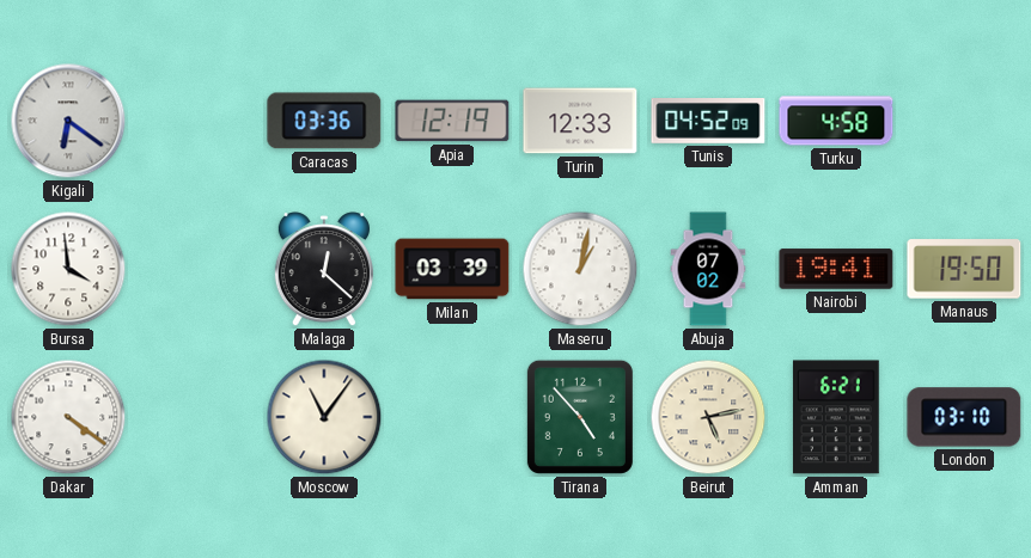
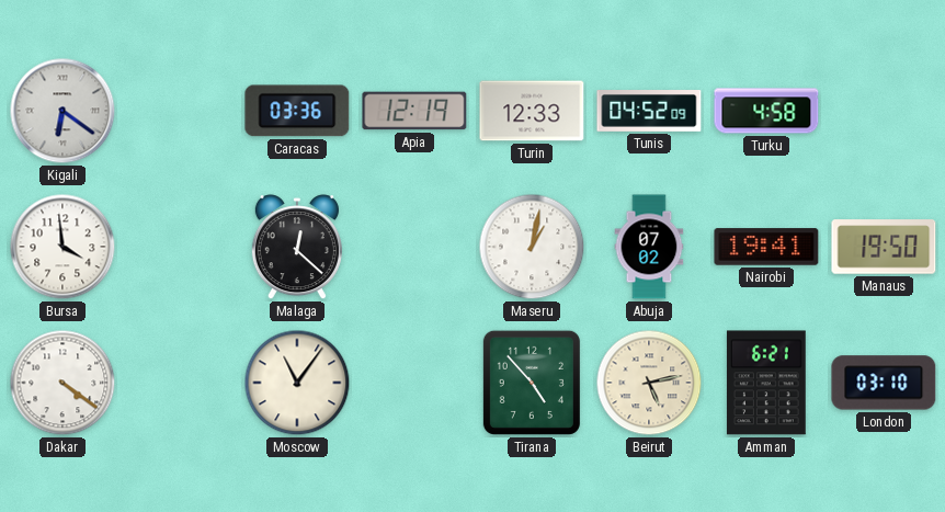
Milan: 03:39 -> none
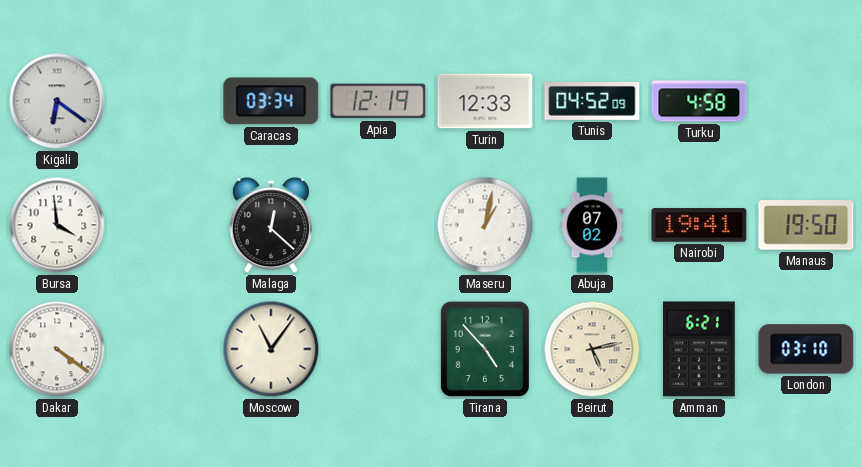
Caracas: 03:36 -> 03:34
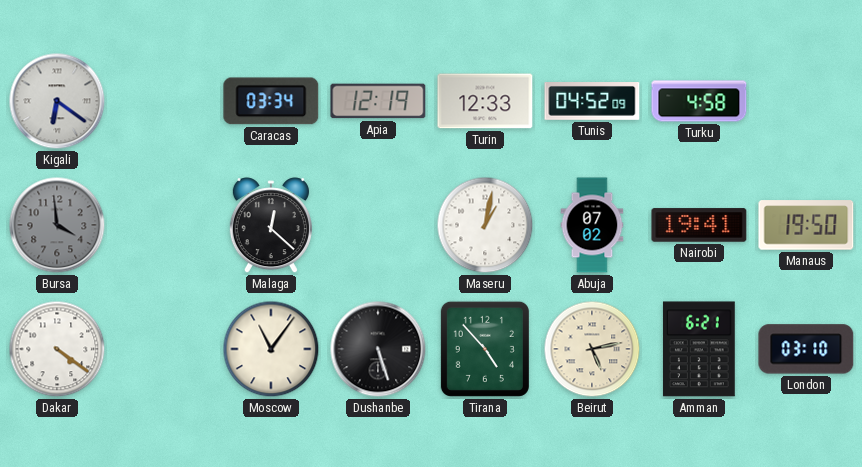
Bursa dial: white -> grey
Dushanbe: none -> 5:27
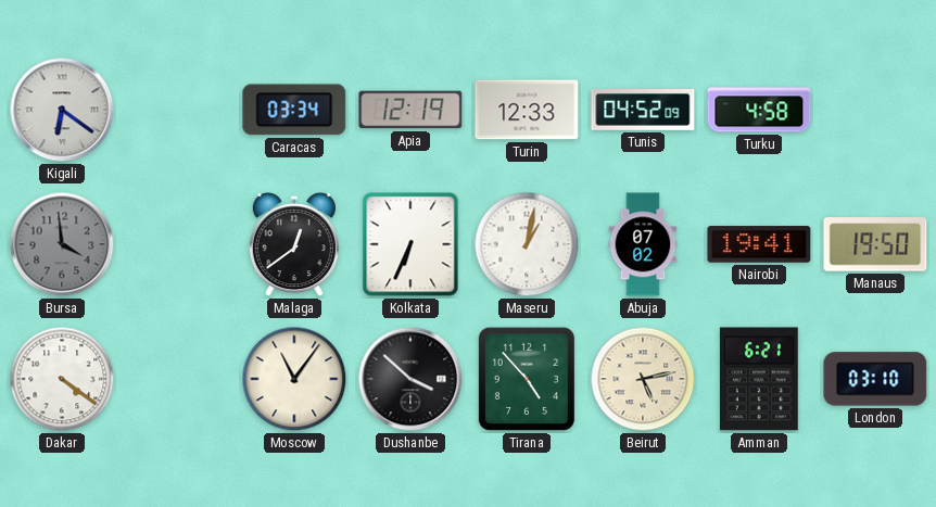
Malaga: 12:22 -> 12:39
Kolkata: none -> 6:34
Dushanbe: 5:27 -> 3:52
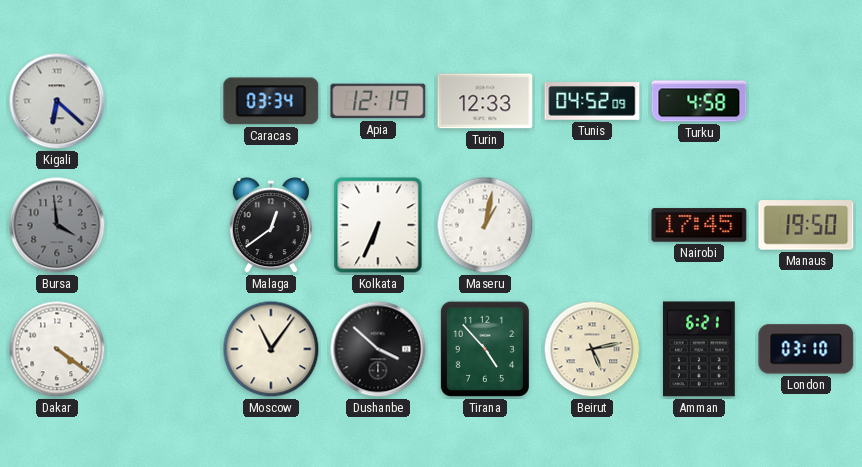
Kigali: 6:21 -> 6:22
Abuja: 07:02 -> none
Nairobi: 19:41 -> 17:45
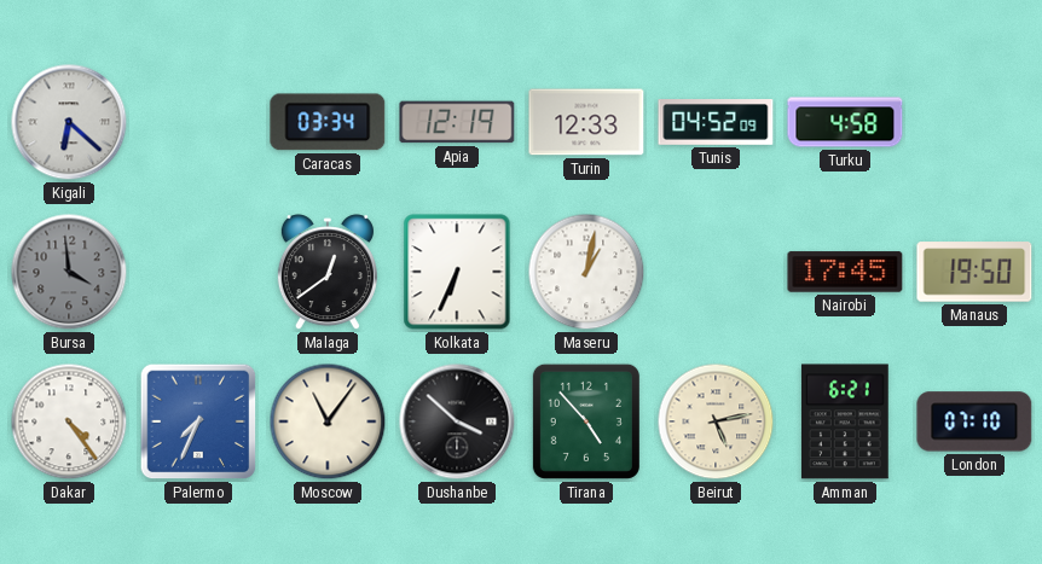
Dakar: 4:21 -> 4:24
Palermo: none -> 7:34
London: 03:10 -> 07:10
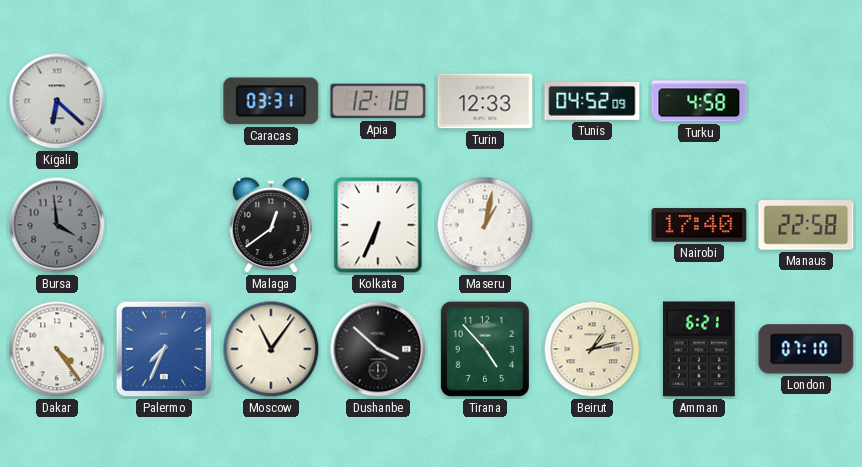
Caracas: 03:34 -> 03:31
Apia: 12:19 -> 12:18
Nairobi: 17:45 -> 17:40
Manaus: 19:50 -> 22:58
Beirut: 5:13 -> 1:13
